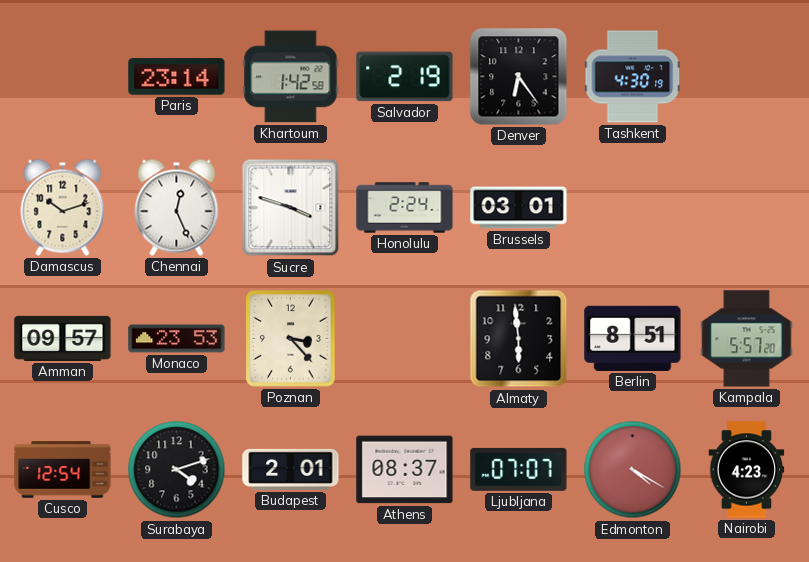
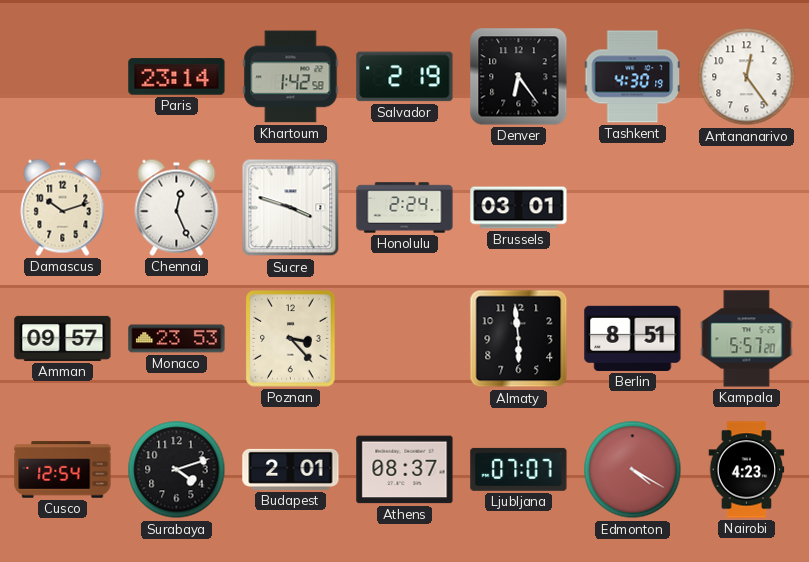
Antananarivo: none -> 12:24
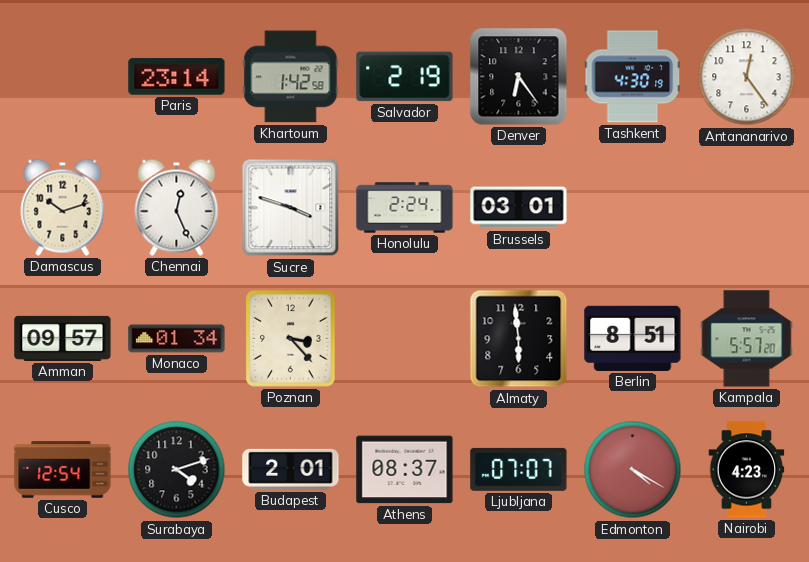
Monaco: 23:53 -> 01:34
